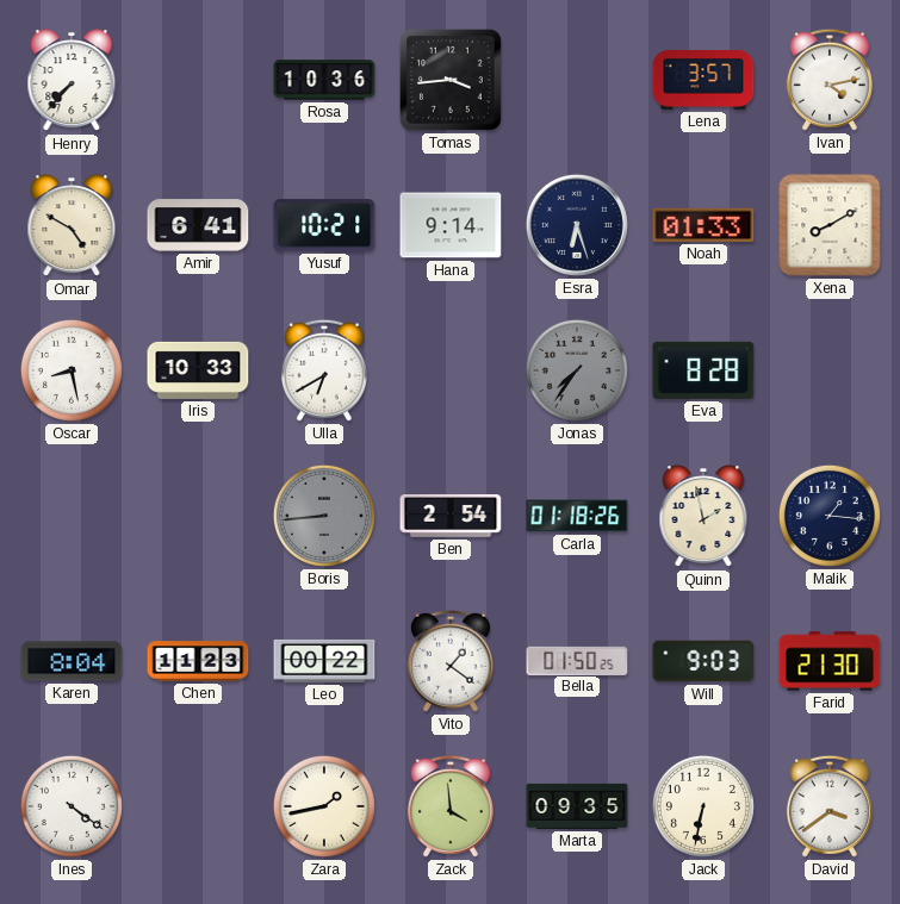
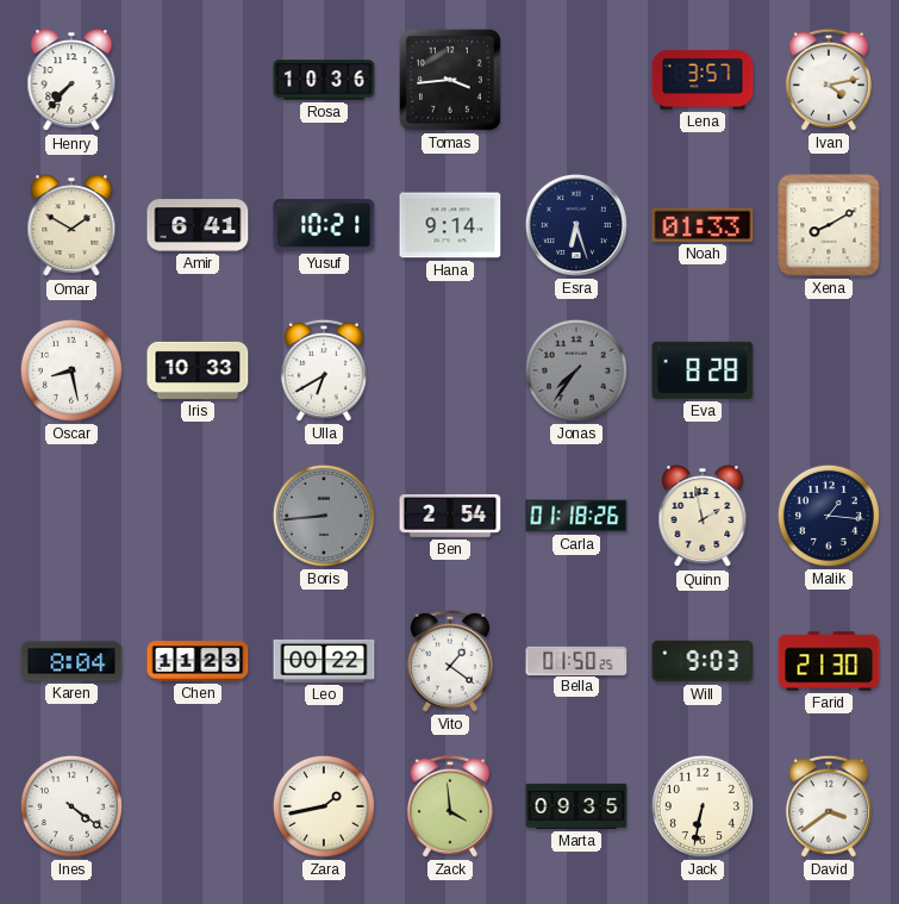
Omar: 4:50 -> 1:50
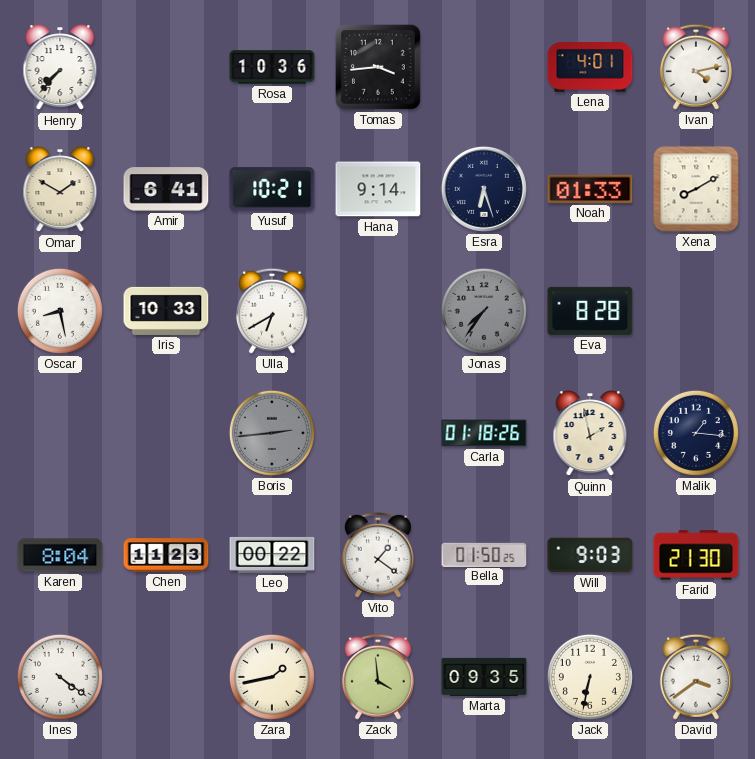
Lena: 3:57 -> 4:01
Boris: 8:44 -> 2:44
Ben: 2:54 -> none
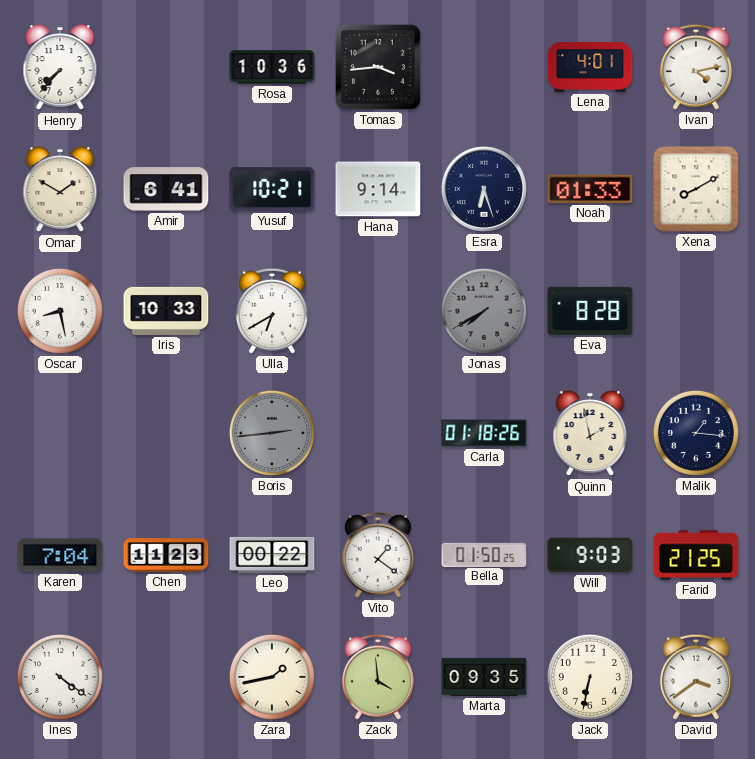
Jonas: 7:36 -> 7:40
Karen: 8:04 -> 7:04
Farid: 21:30 -> 21:25
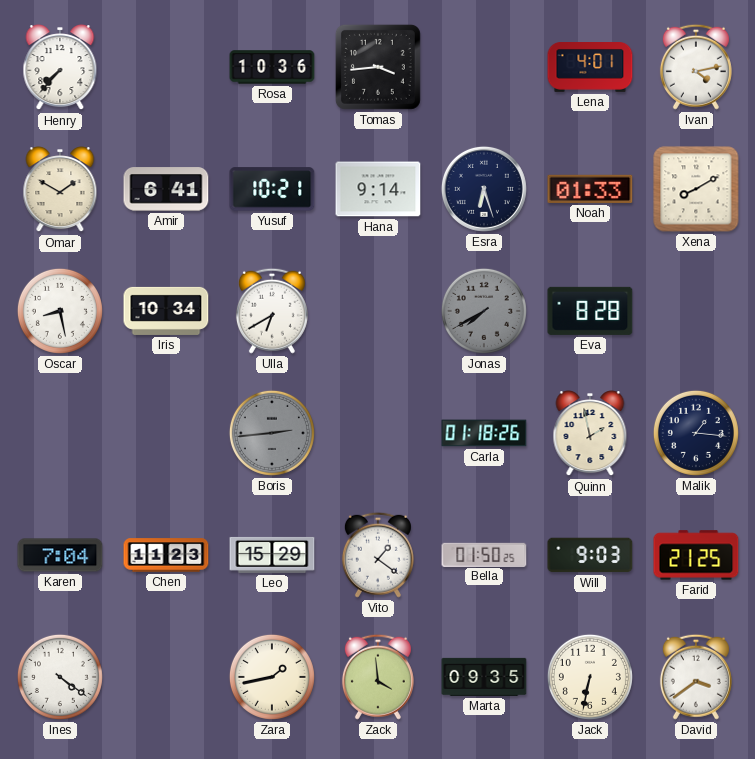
Iris: 10:33 -> 10:34
Leo: 00:22 -> 15:29
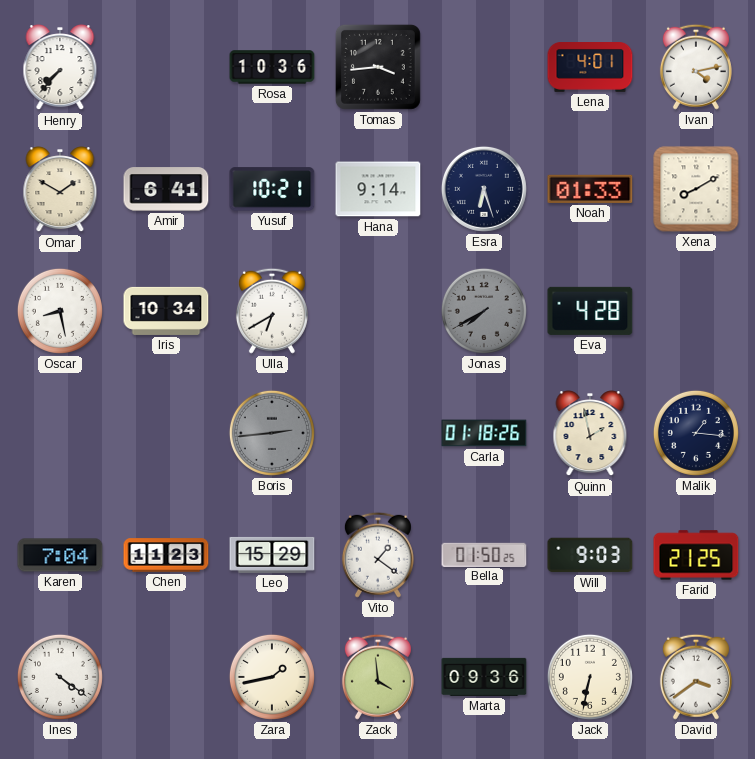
Eva: 8:28 -> 4:28
Marta: 09:35 -> 09:36
